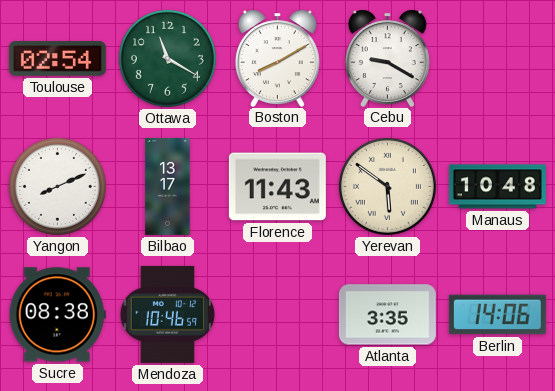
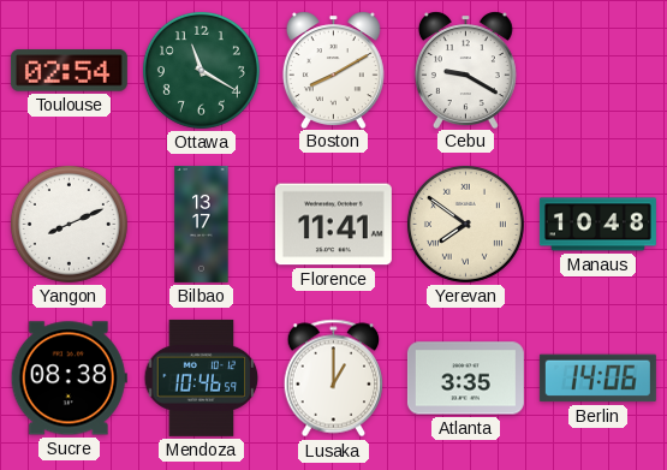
Florence: 11:43 -> 11:41
Yerevan: 5:51 -> 7:51
Lusaka: none -> 1:00
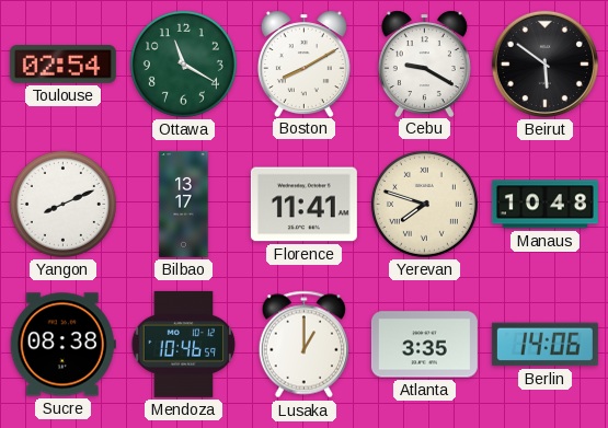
Beirut: none -> 5:51
Yerevan: 7:51 -> 7:48
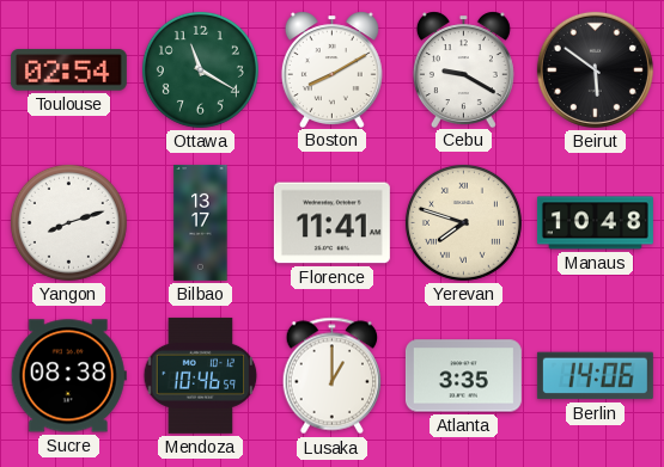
Yangon: 8:11 -> 8:12
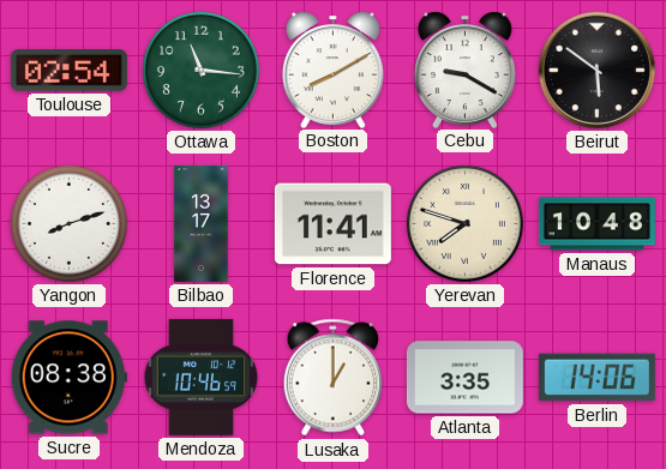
Ottawa: 11:20 -> 11:16
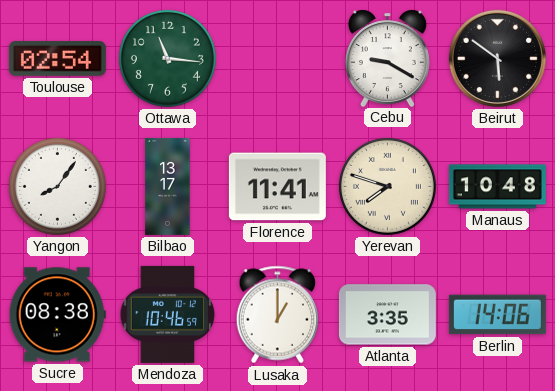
Boston: 8:10 -> none
Yangon: 8:12 -> 8:06
